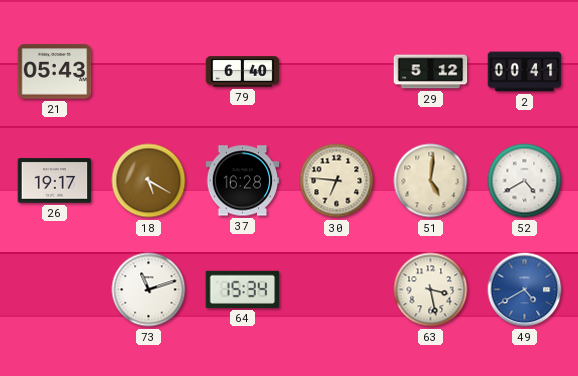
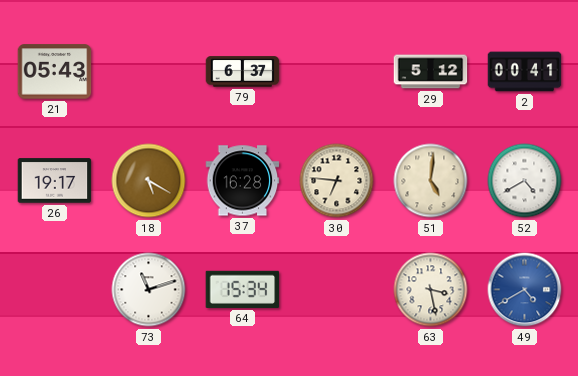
79: 6:40 -> 6:37
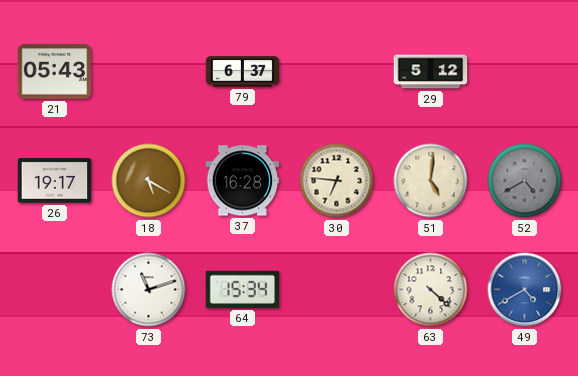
2: 00:41 -> none
52 dial: white -> grey
63: 3:28 -> 4:22
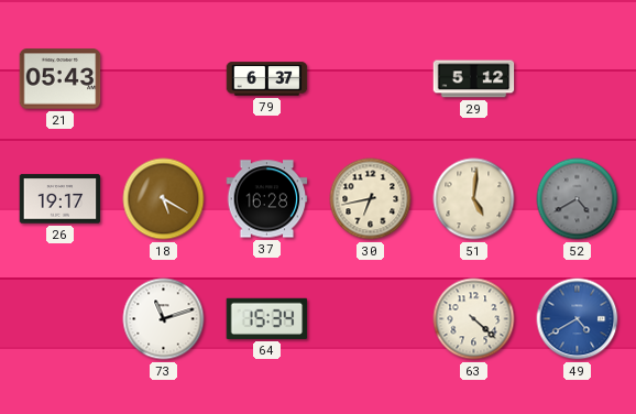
30: 6:46 -> 6:43
